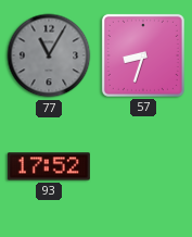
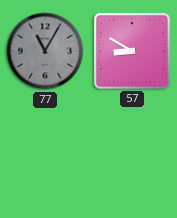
57: 8:33 -> 8:50
93: 17:52 -> none
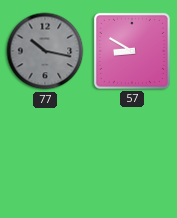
77: 11:05 -> 10:17
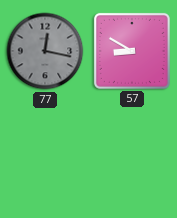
77: 10:17 -> 12:17
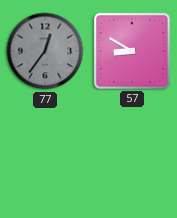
77: 12:17 -> 12:36
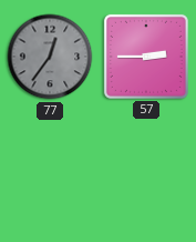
57: 8:50 -> 2:45
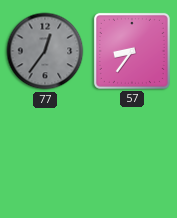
57: 2:45 -> 8:36
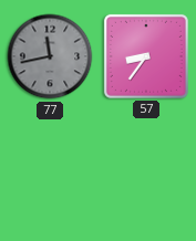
77: 12:36 -> 11:43
